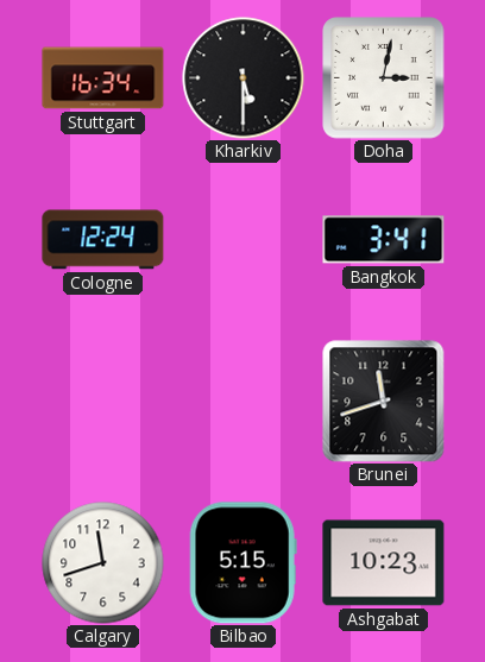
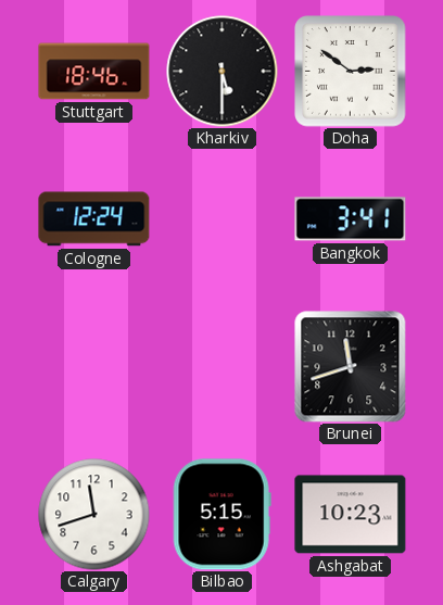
Stuttgart: 16:34 -> 18:46
Doha: 3:02 -> 2:51
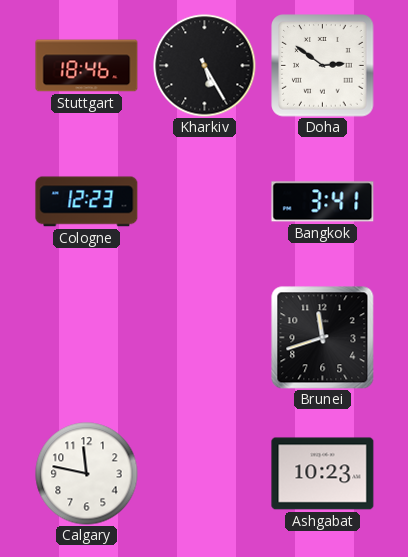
Kharkiv: 5:30 -> 5:25
Cologne: 12:24 -> 12:23
Calgary: 11:42 -> 11:47
Bilbao: 5:15 -> none
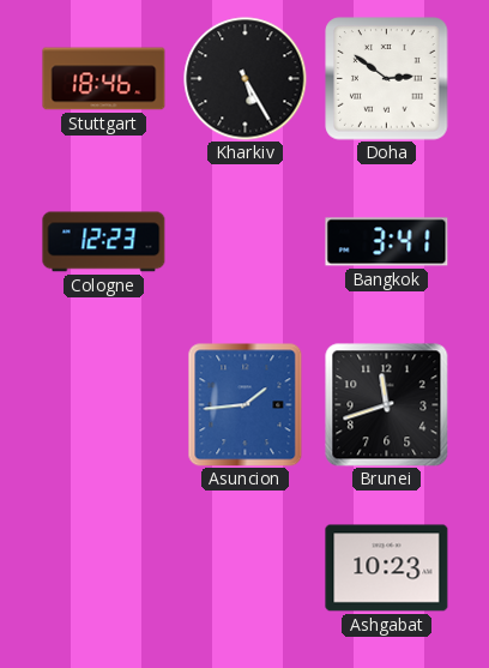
Asuncion: none -> 1:44
Calgary: 11:47 -> none
